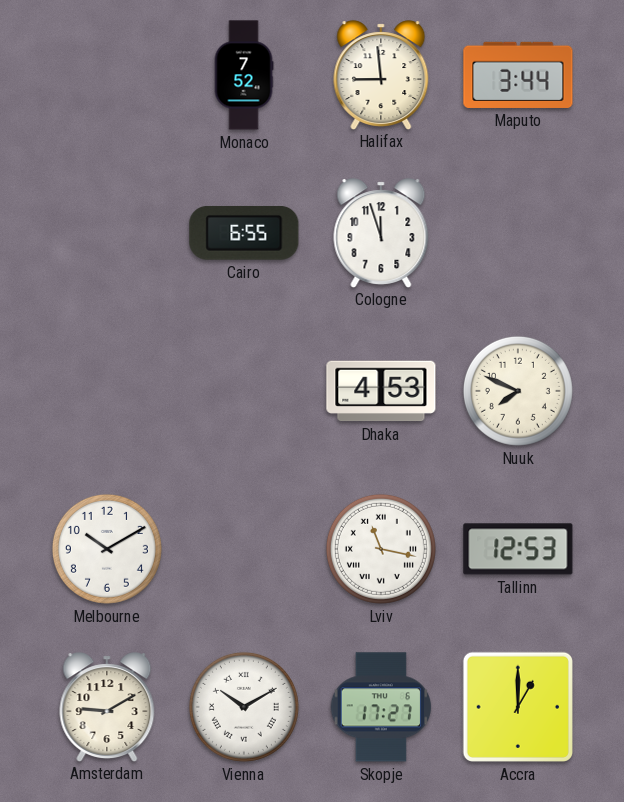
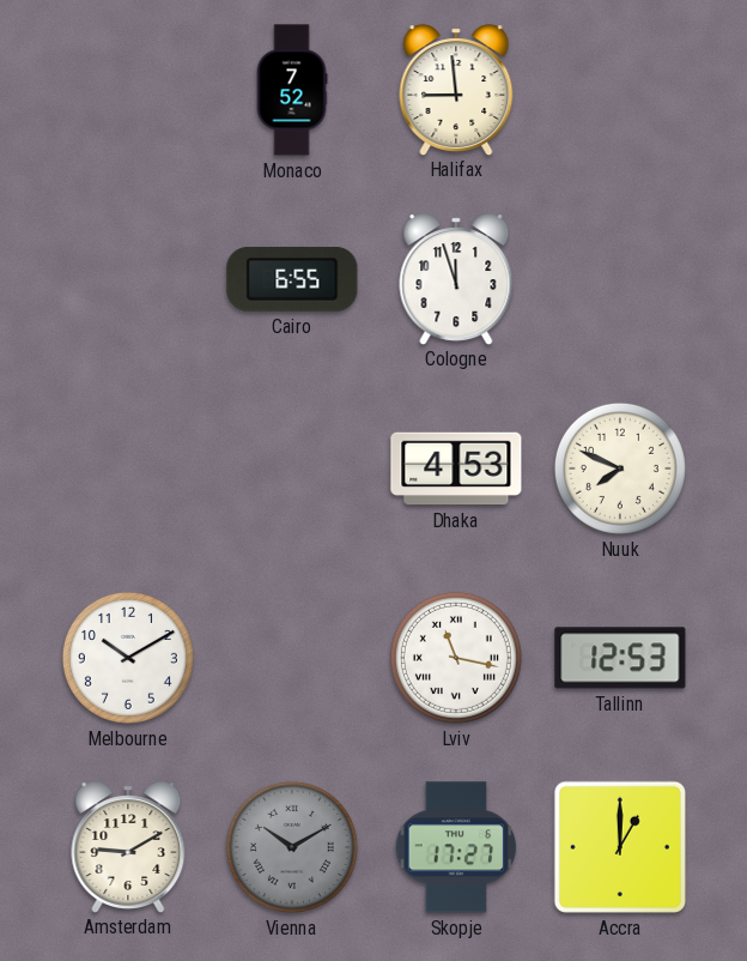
Maputo: 3:44 -> none
Vienna dial: white -> grey
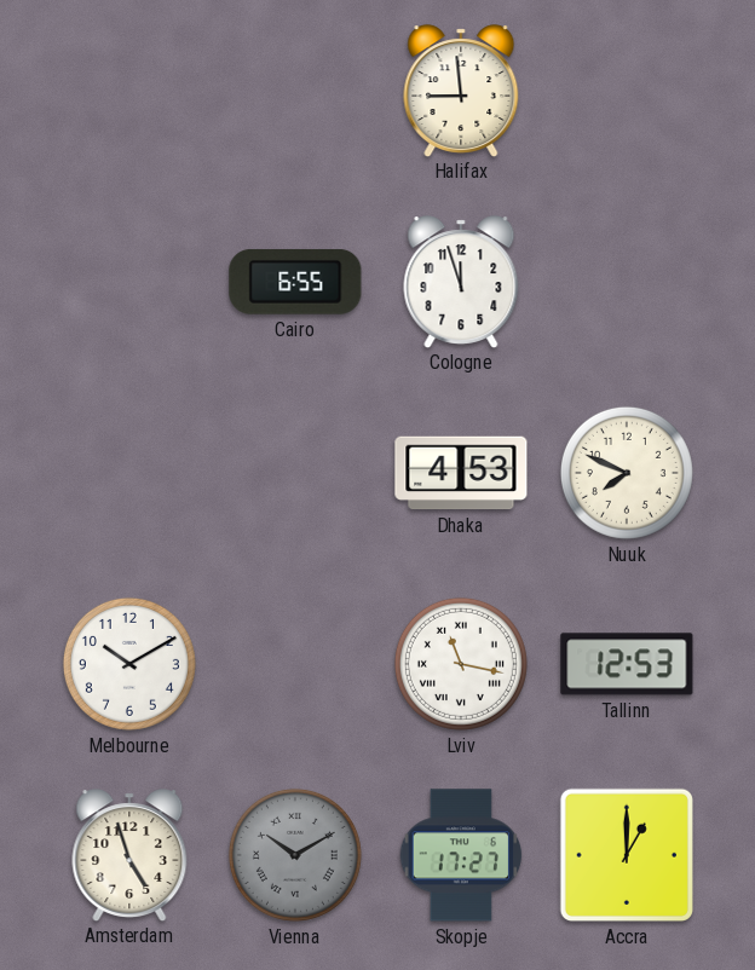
Monaco: 7:52 -> none
Amsterdam: 9:10 -> 4:57
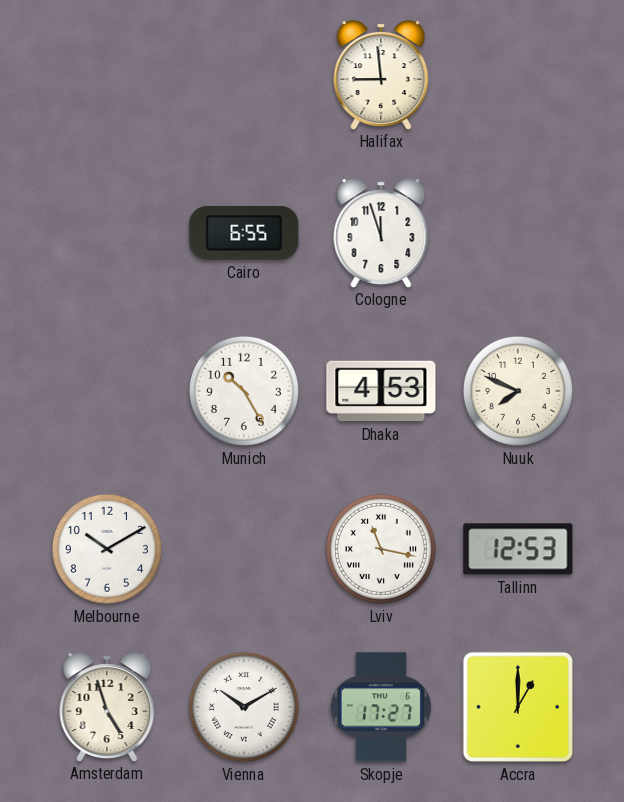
Munich: none -> 10:25
Vienna dial: grey -> white
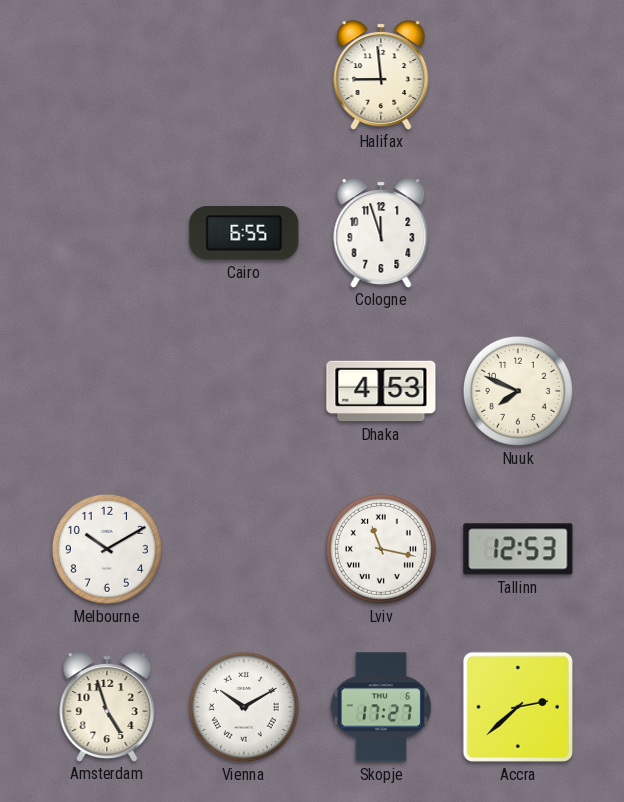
Munich: 10:25 -> none
Accra: 1:00 -> 2:38
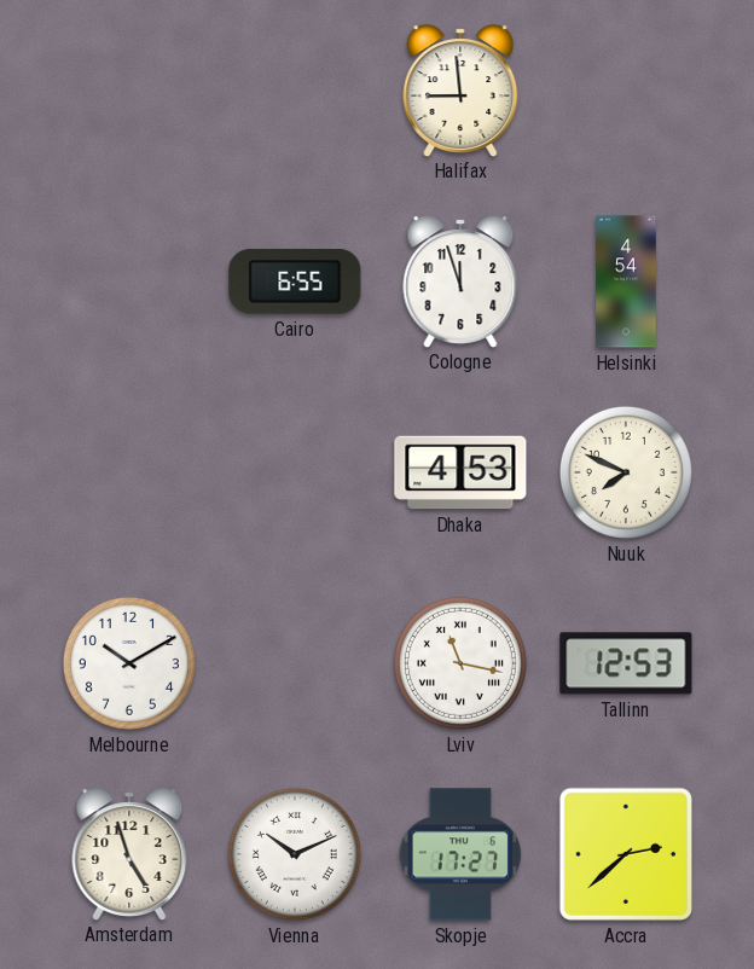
Helsinki: none -> 4:54
Vienna: 10:10 -> 10:11
